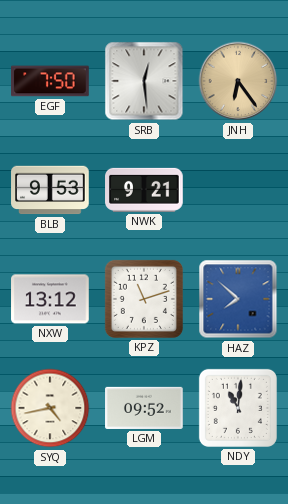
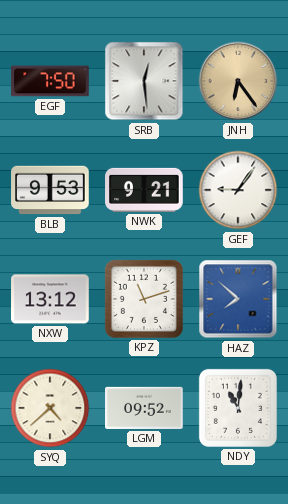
GEF: none -> 9:06
SYQ: 4:43 -> 4:38
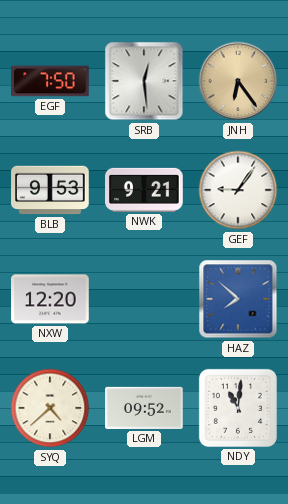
NXW: 13:12 -> 12:20
KPZ: 11:12 -> none
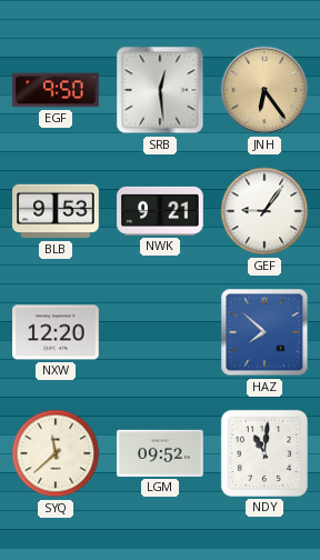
EGF: 7:50 -> 9:50
SYQ: 4:38 -> 11:38
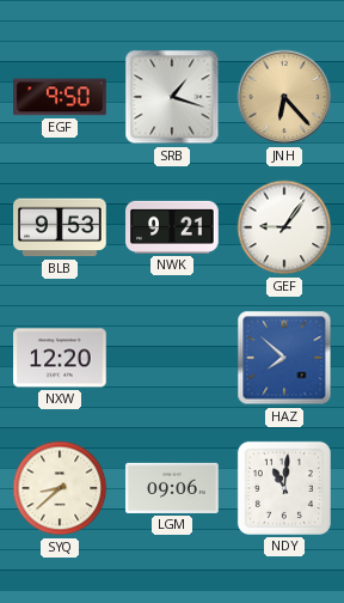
SRB: 12:29 -> 1:18
JNH: 6:24 -> 6:23
SYQ: 11:38 -> 8:38
LGM: 09:52 -> 09:06
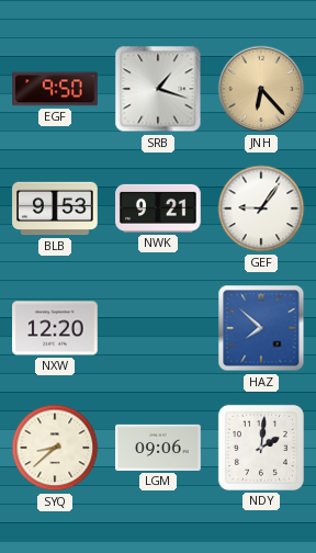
NDY: 11:01 -> 2:01
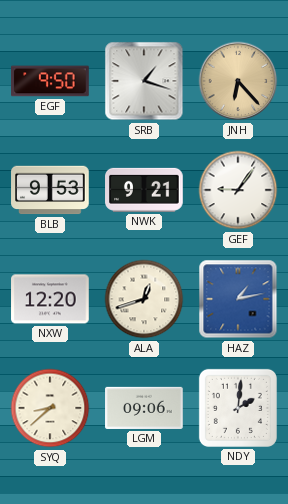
ALA: none -> 12:42
HAZ: 7:52 -> 1:13
